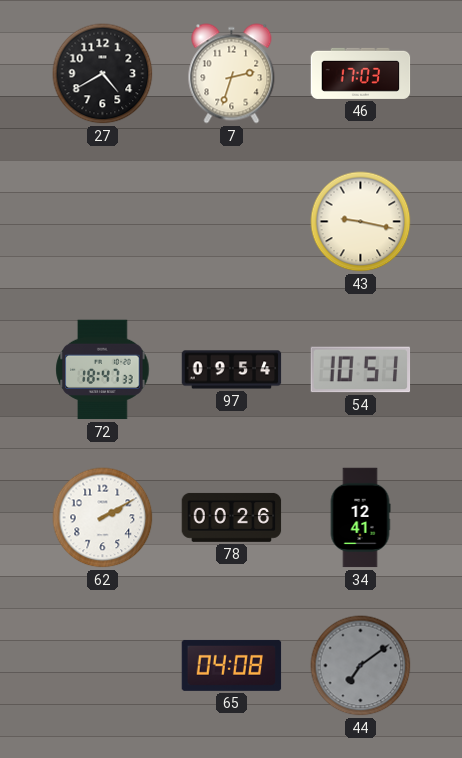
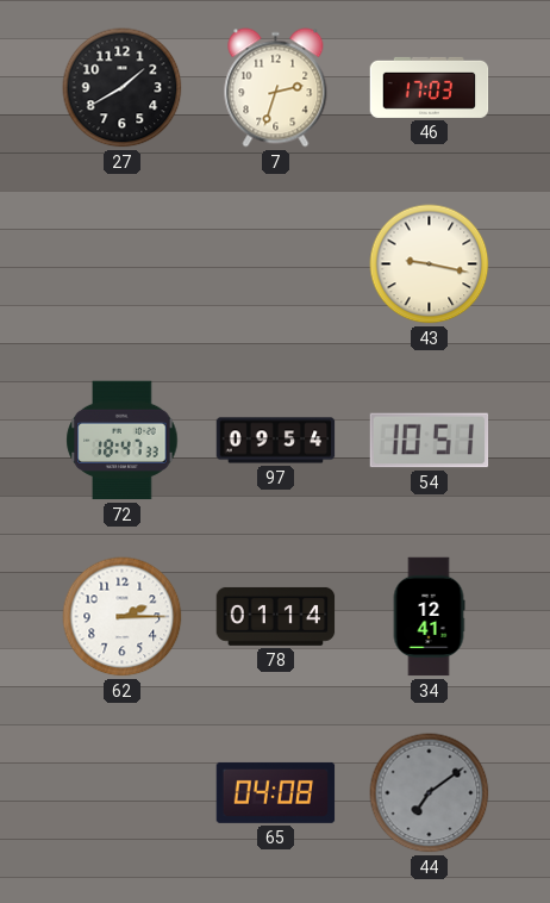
27: 4:40 -> 1:40
62: 2:10 -> 2:15
78: 00:26 -> 01:14
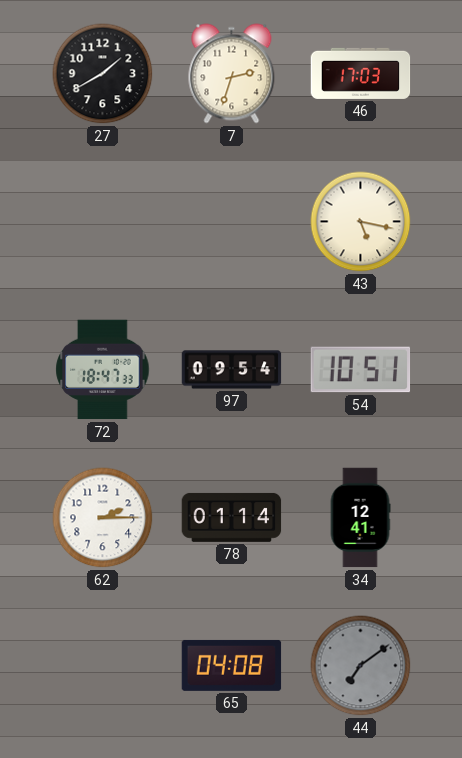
43: 9:17 -> 5:17
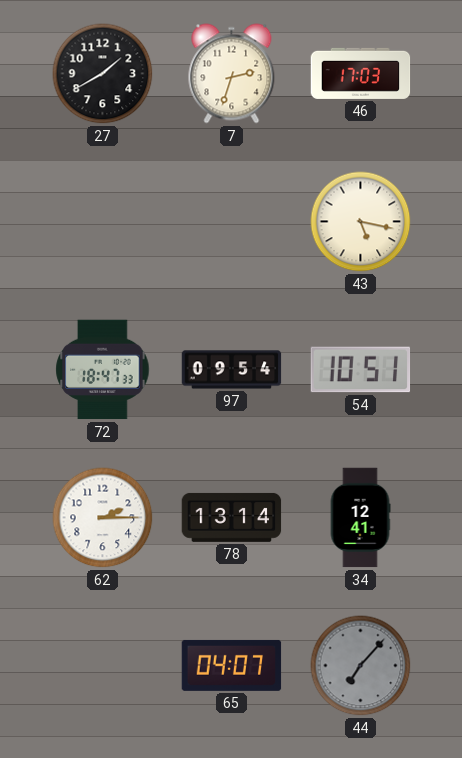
78: 01:14 -> 13:14
65: 04:08 -> 04:07
44: 7:09 -> 7:07
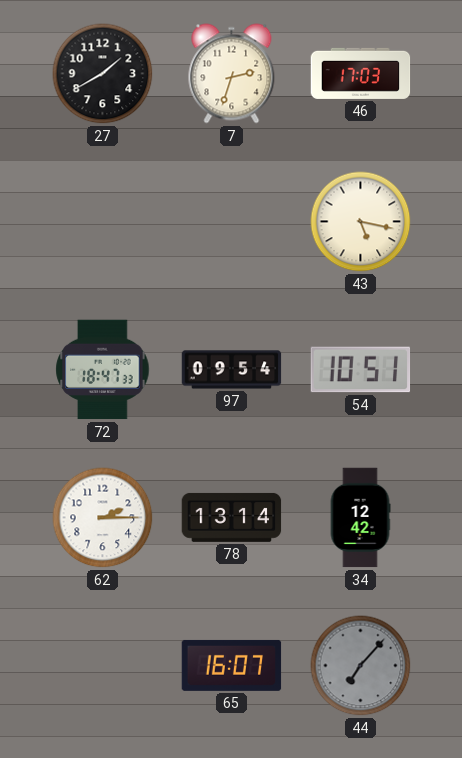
34: 12:41 -> 12:42
65: 04:07 -> 16:07
